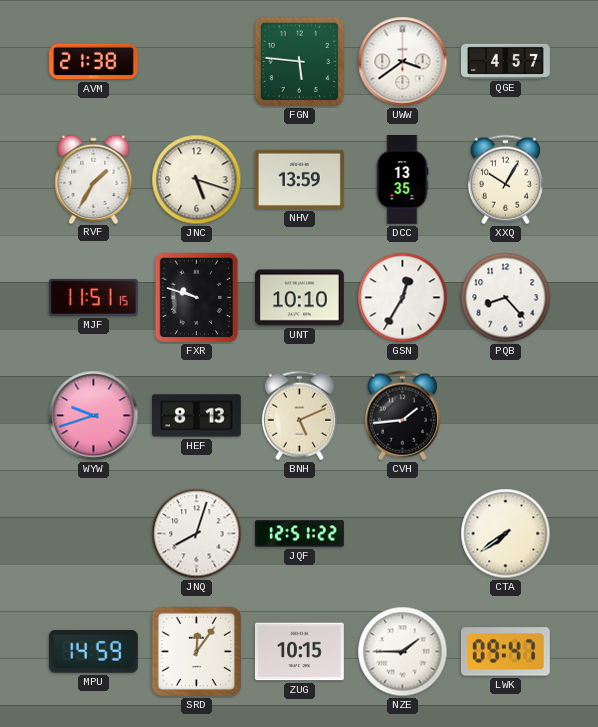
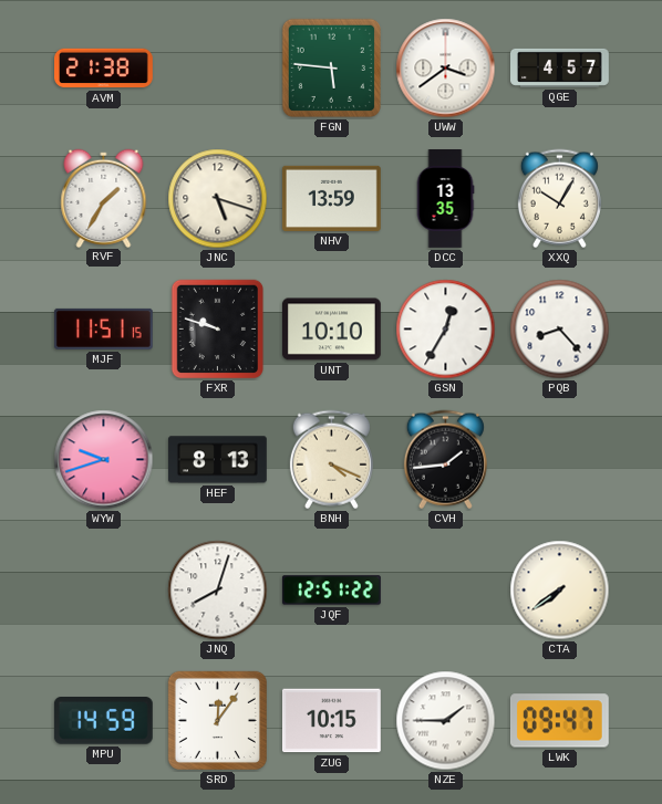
BNH: 5:11 -> 4:19
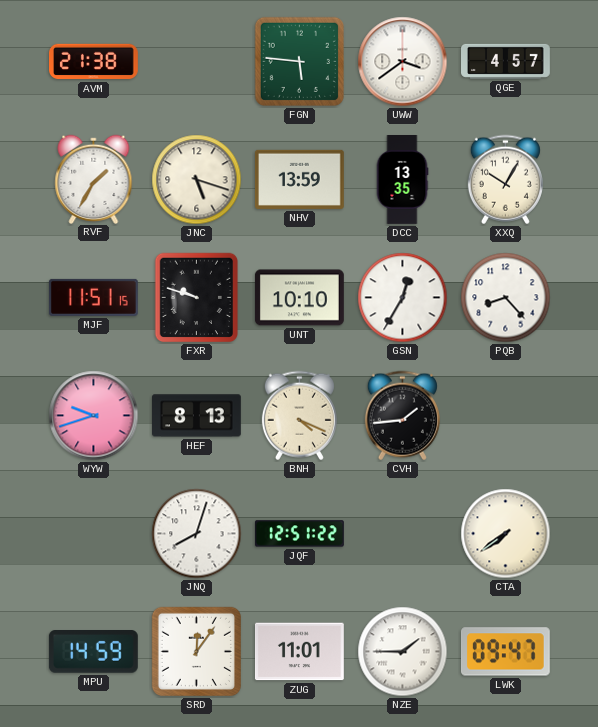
ZUG: 10:15 -> 11:01
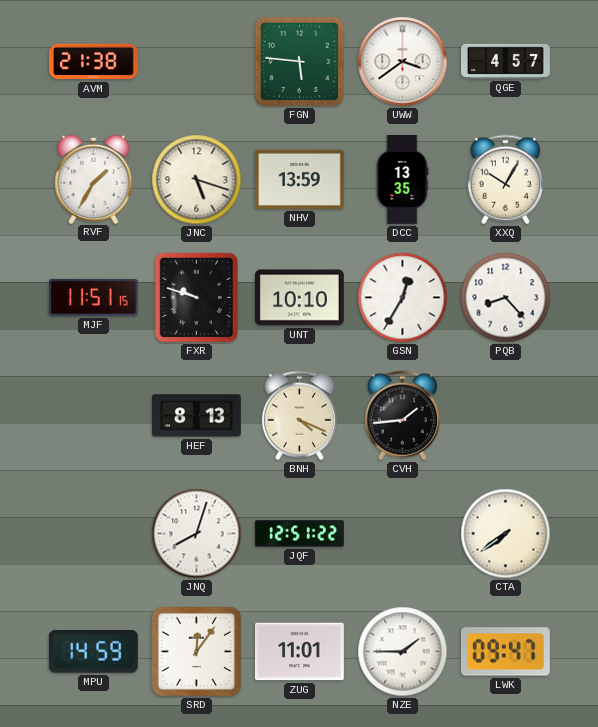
WYW: 9:42 -> none
